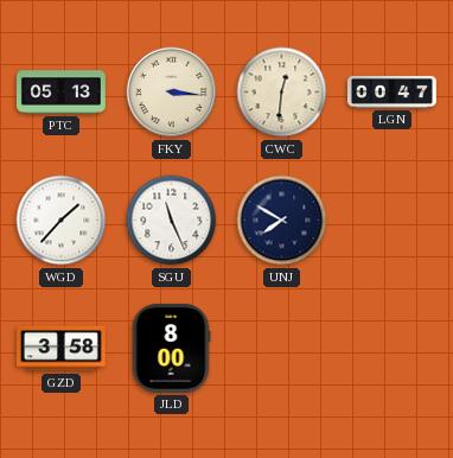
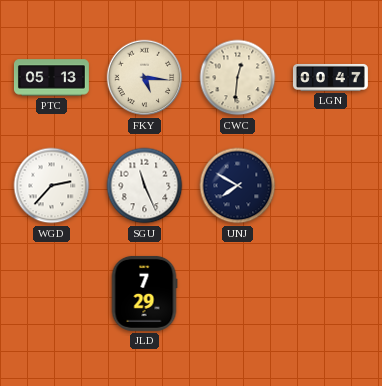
FKY: 3:16 -> 5:16
WGD: 1:37 -> 2:37
GZD: 3:58 -> none
JLD: 8:00 -> 7:29
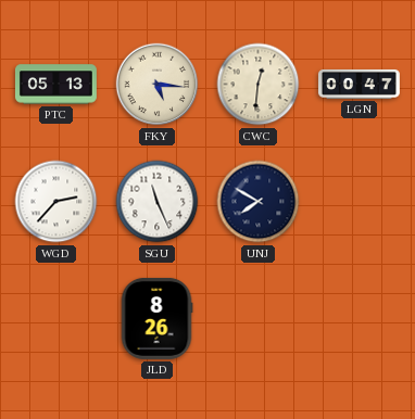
JLD: 7:29 -> 8:26
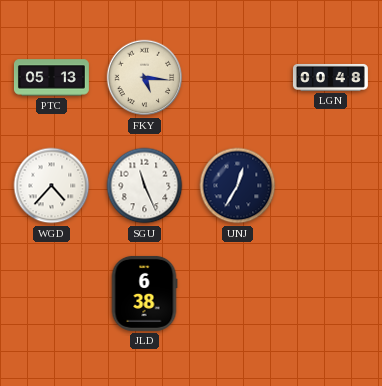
CWC: 12:31 -> none
LGN: 00:47 -> 00:48
WGD: 2:37 -> 4:37
UNJ: 7:50 -> 12:35
JLD: 8:26 -> 6:38
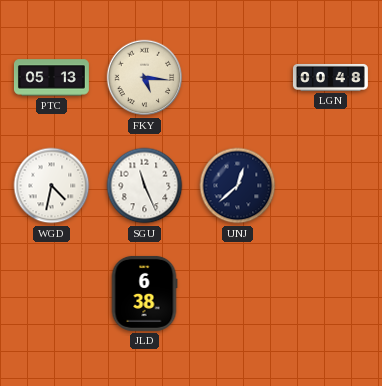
WGD: 4:37 -> 4:32
UNJ: 12:35 -> 12:38
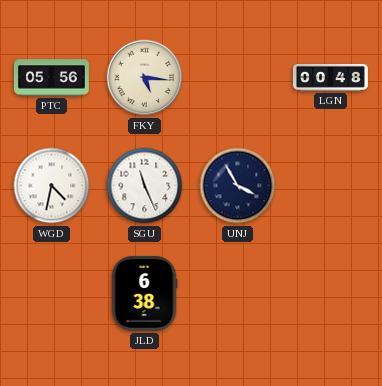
PTC: 05:13 -> 05:56
UNJ: 12:38 -> 3:55
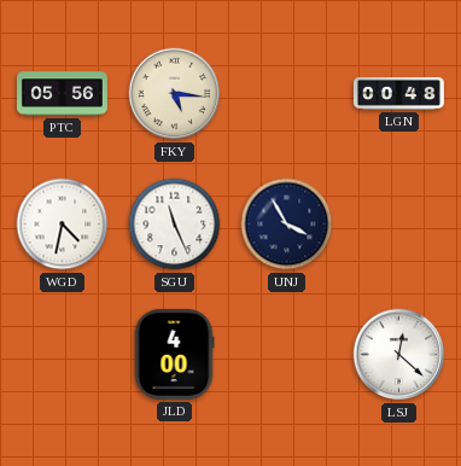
JLD: 6:38 -> 4:00
LSJ: none -> 12:22
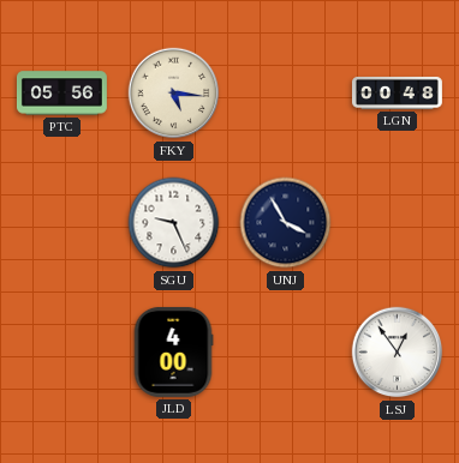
WGD: 4:32 -> none
SGU: 11:26 -> 9:26
LSJ: 12:22 -> 12:54
